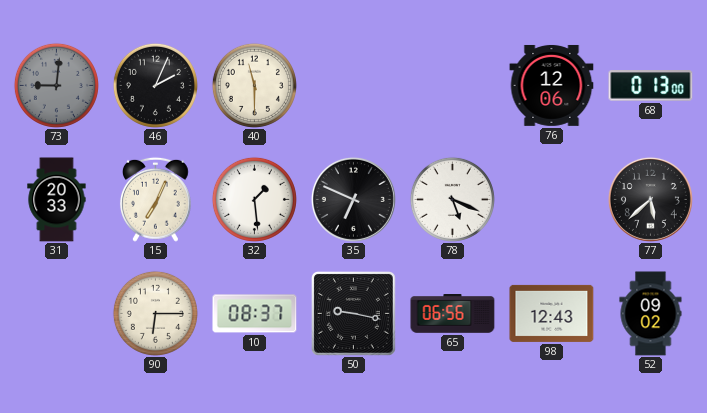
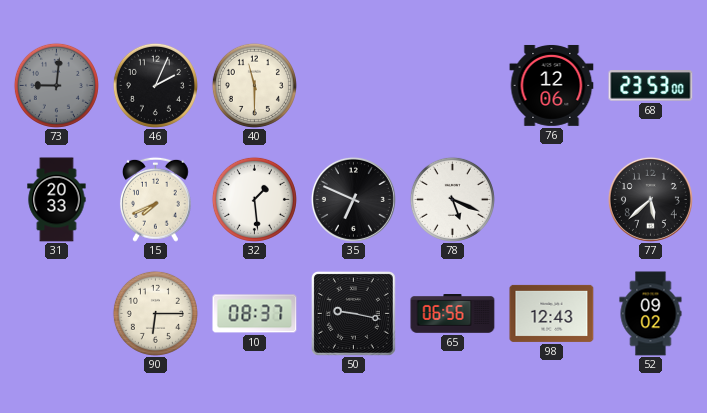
68: 0:13 -> 23:53
15: 7:04 -> 7:41
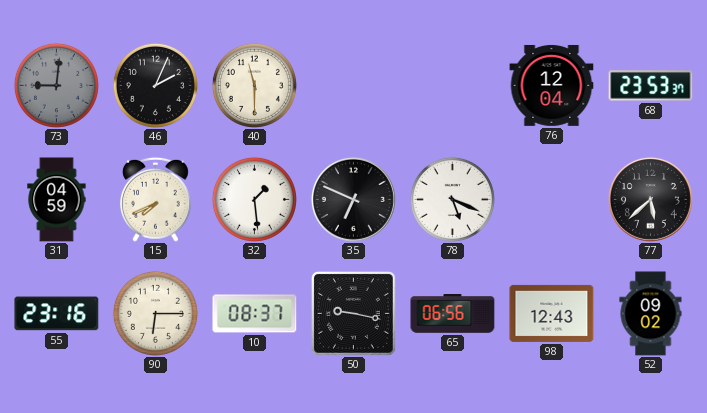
76: 12:06 -> 12:04
68: 23:53:00 -> 23:53:37
31: 20:33 -> 04:59
55: none -> 23:16
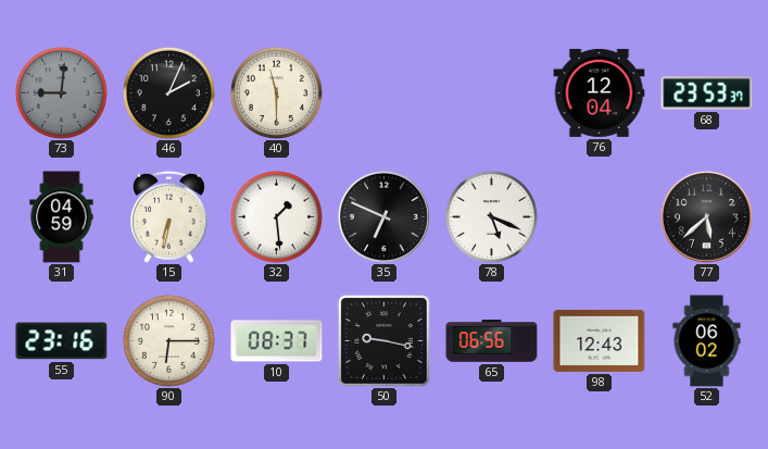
15: 7:41 -> 6:32
52: 09:02 -> 06:02
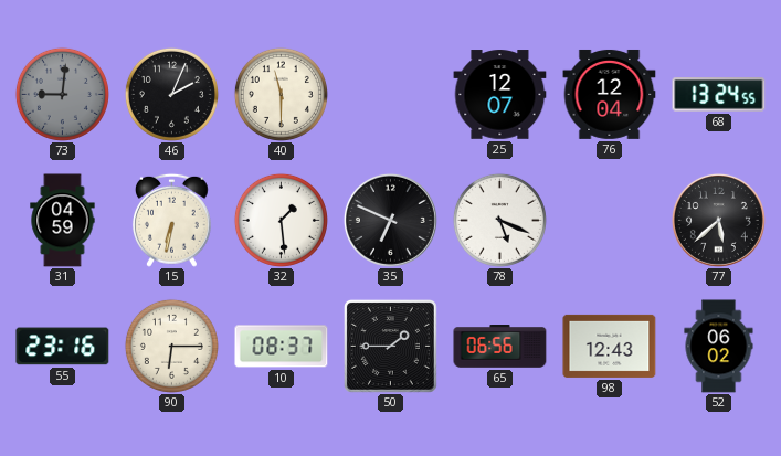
25: none -> 12:07
68: 23:53 -> 13:24
50: 9:17 -> 1:45
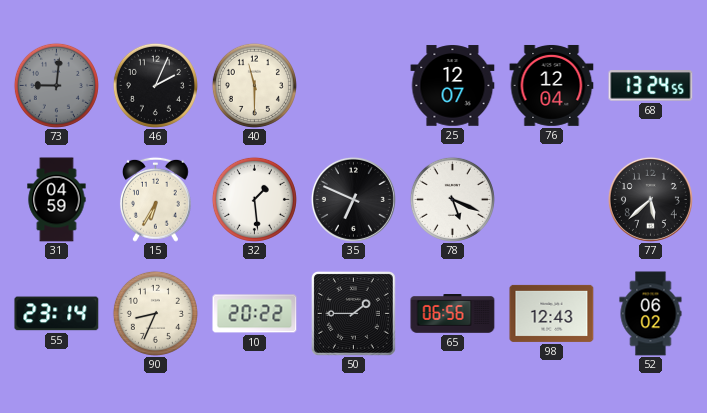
15: 6:32 -> 6:35
55: 23:16 -> 23:14
90: 6:15 -> 8:34
10: 08:37 -> 20:22
